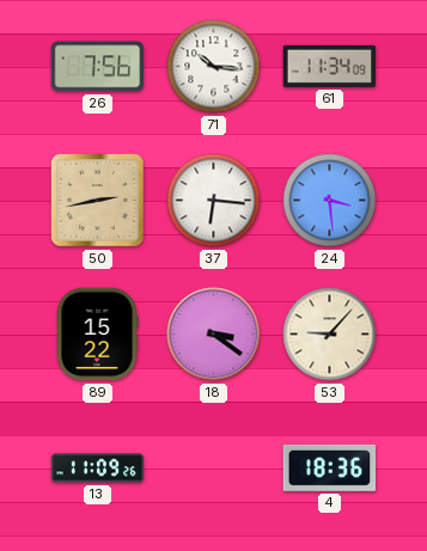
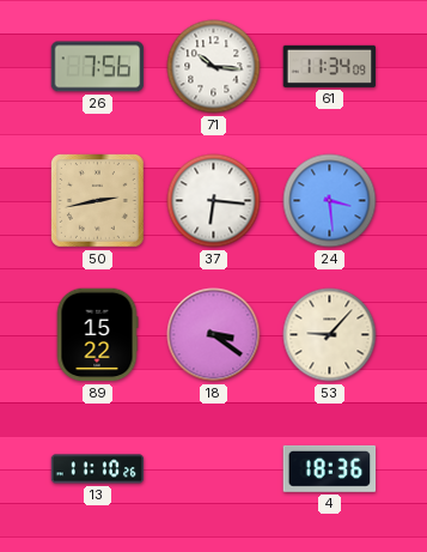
13: 11:09 -> 11:10
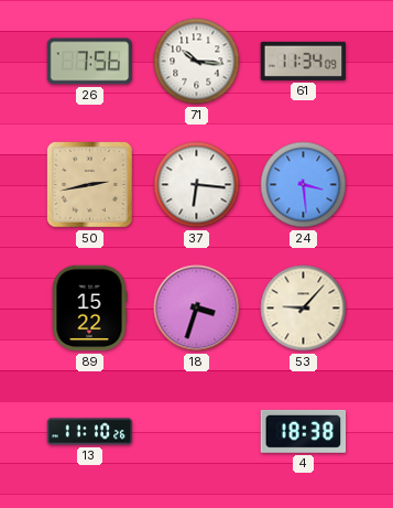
18: 3:21 -> 3:33
4: 18:36 -> 18:38
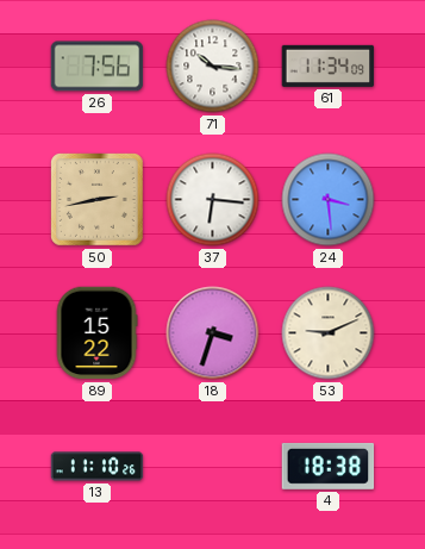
53: 9:07 -> 9:11
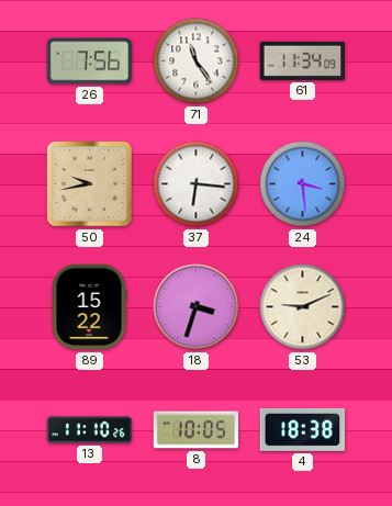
71: 10:16 -> 11:24
50: 2:43 -> 9:43
8: none -> 10:05
